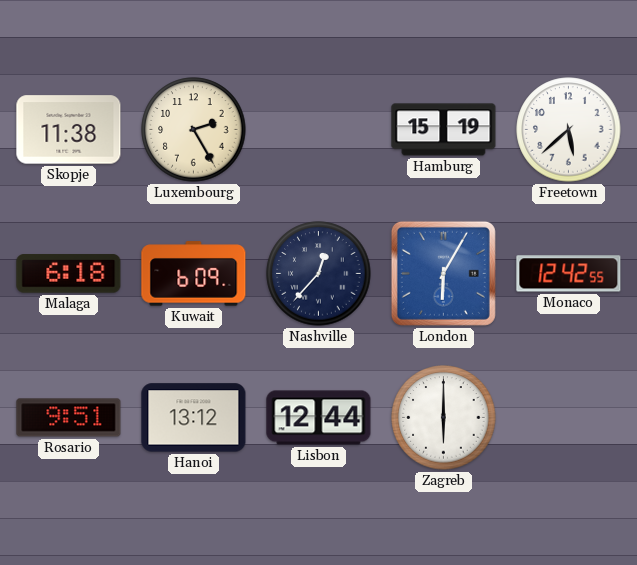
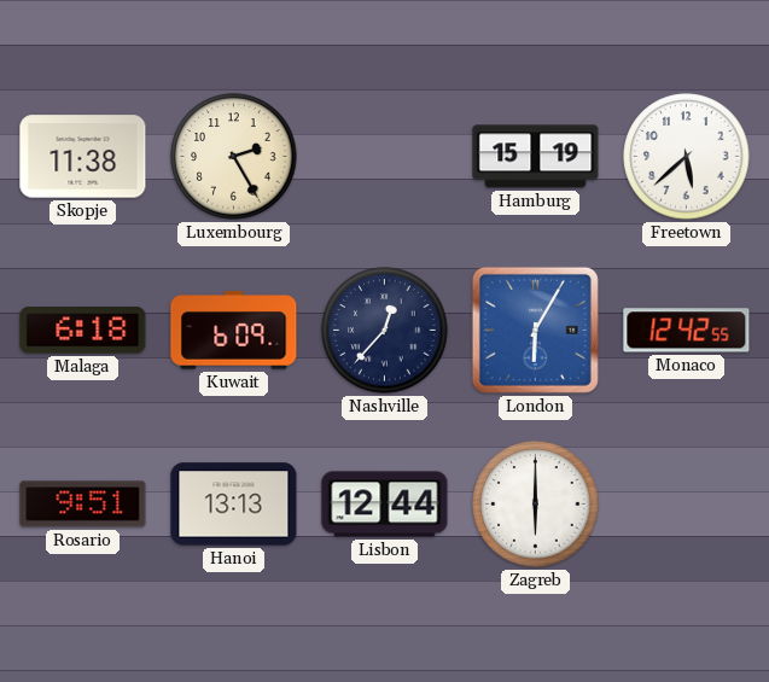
Hanoi: 13:12 -> 13:13
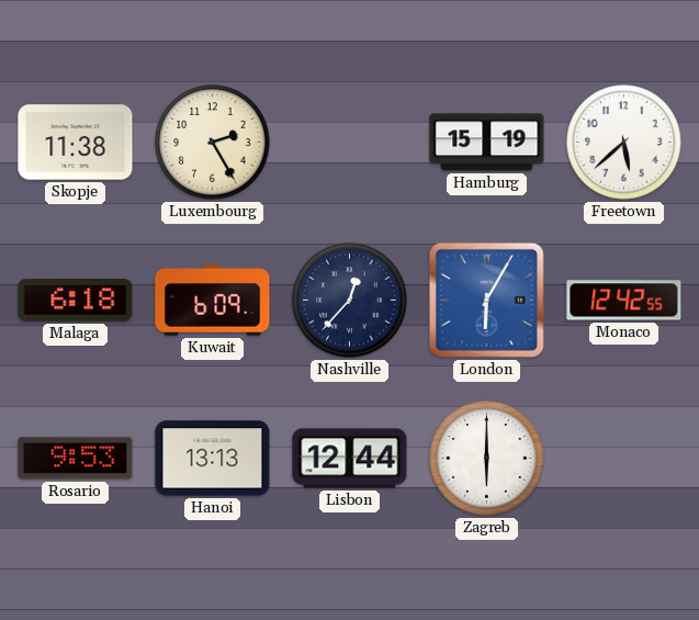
Rosario: 9:51 -> 9:53
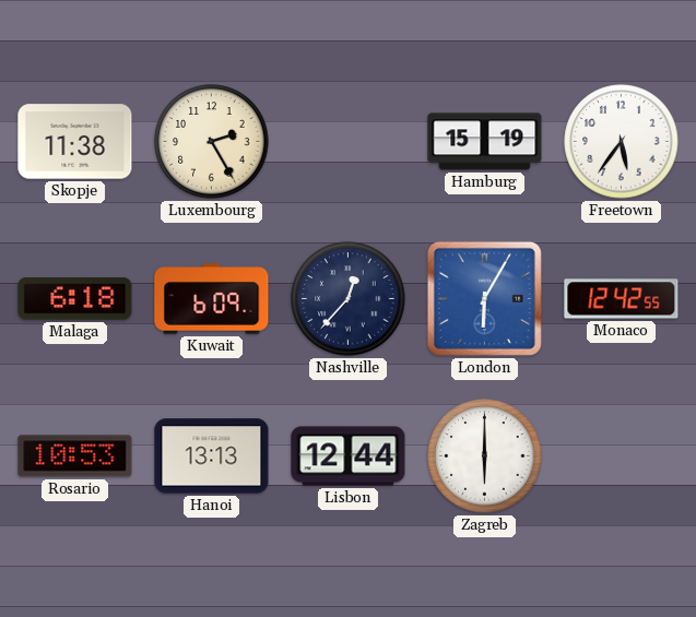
Freetown: 5:38 -> 5:36
Rosario: 9:53 -> 10:53
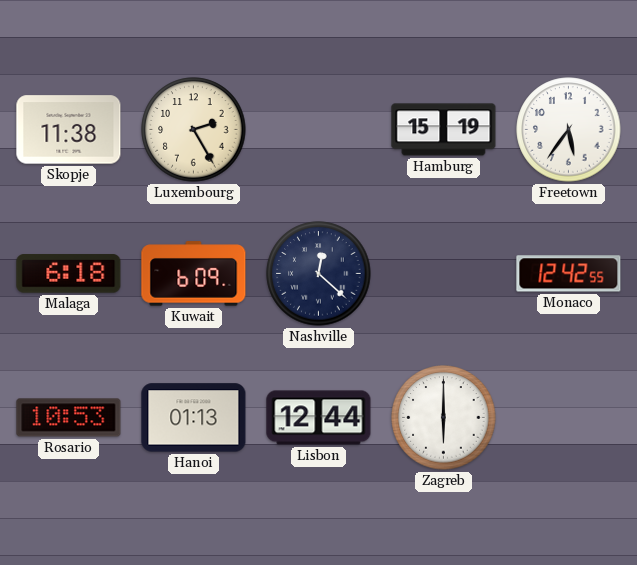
Nashville: 12:37 -> 12:22
London: 6:05 -> none
Hanoi: 13:13 -> 01:13
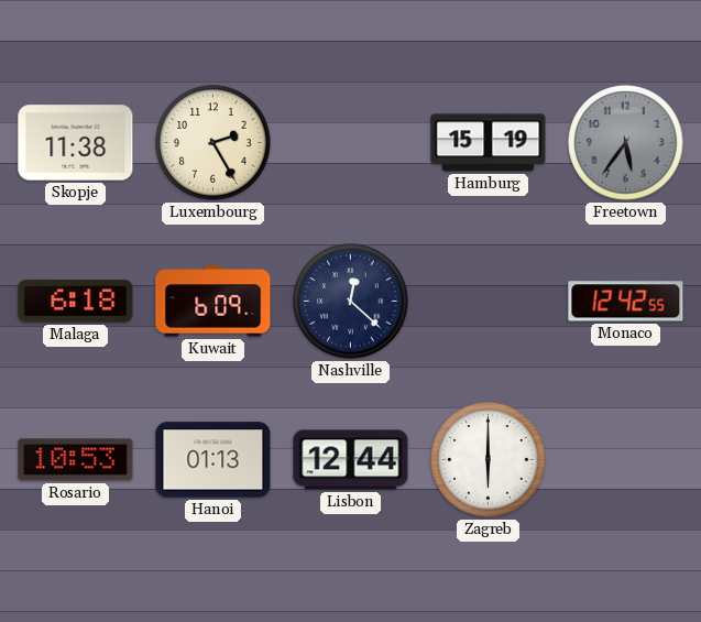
Freetown dial: white -> grey
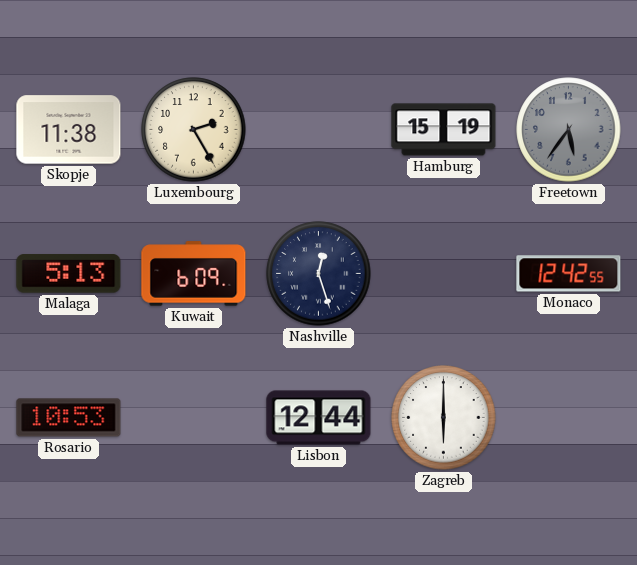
Malaga: 6:18 -> 5:13
Nashville: 12:22 -> 12:27
Hanoi: 01:13 -> none
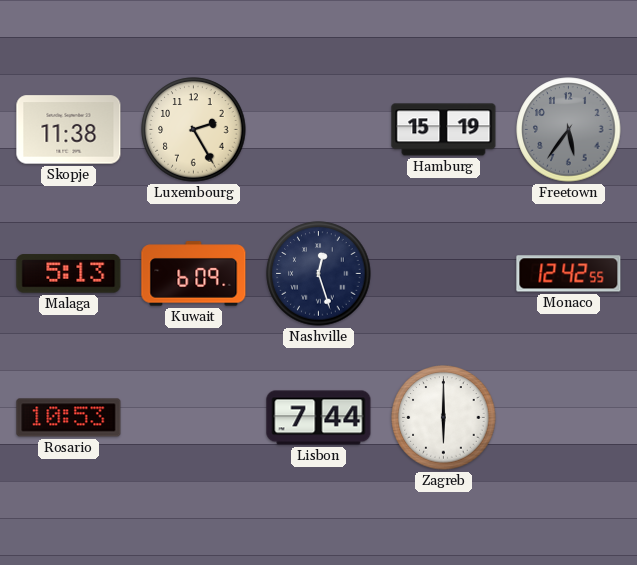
Lisbon: 12:44 -> 7:44
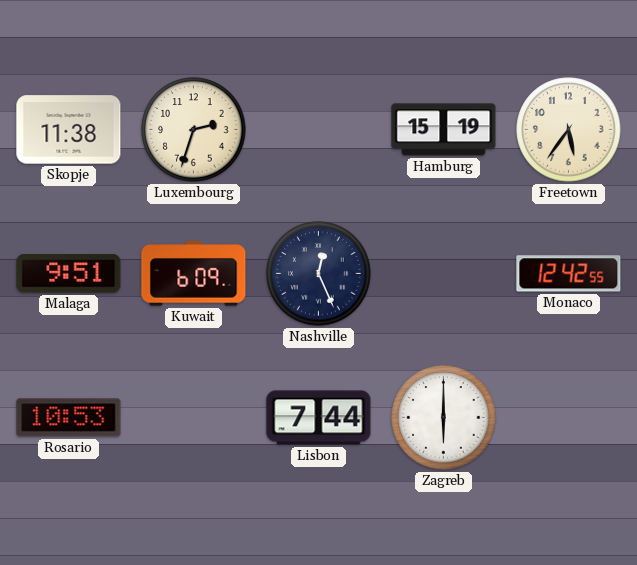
Luxembourg: 2:25 -> 2:33
Freetown dial: grey -> cream
Malaga: 5:13 -> 9:51
Nashville: 12:27 -> 12:26
